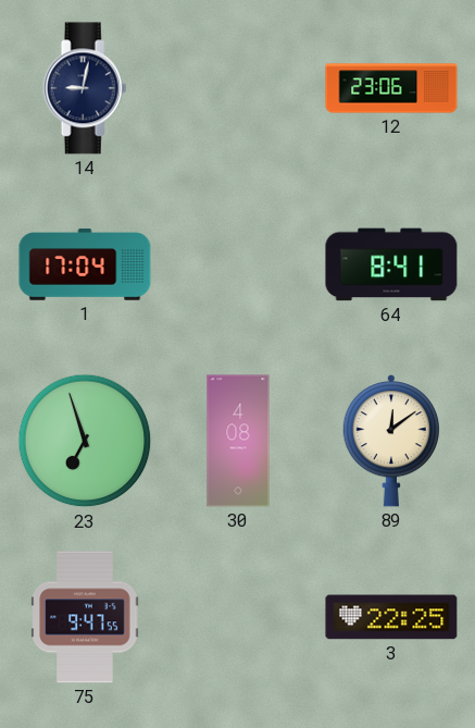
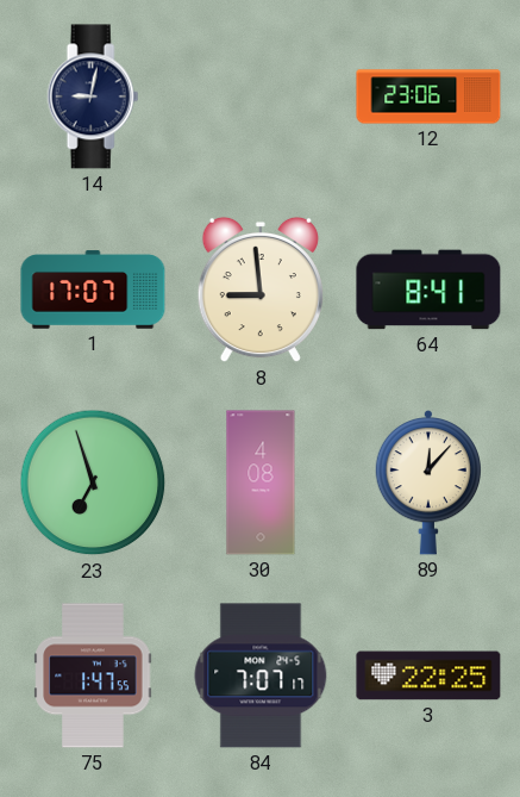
1: 17:04 -> 17:07
8: none -> 8:59
89: 12:09 -> 12:07
75: 9:47 -> 1:47
84: none -> 7:07
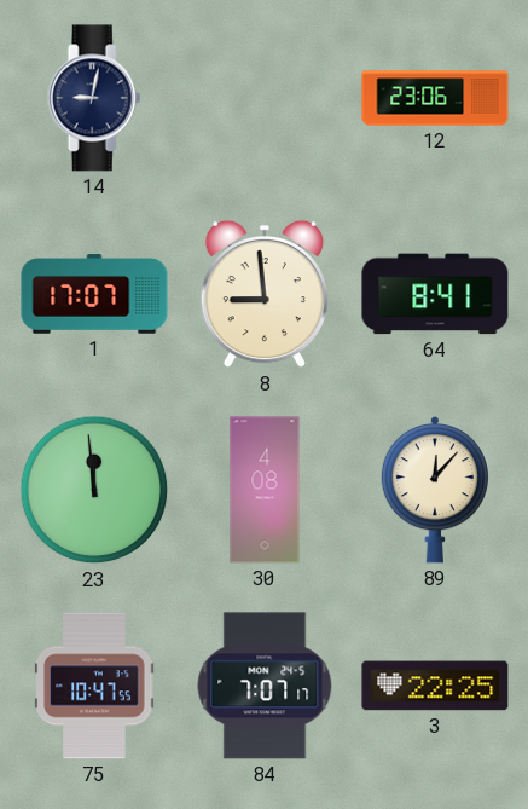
23: 6:57 -> 11:59
75: 1:47 -> 10:47
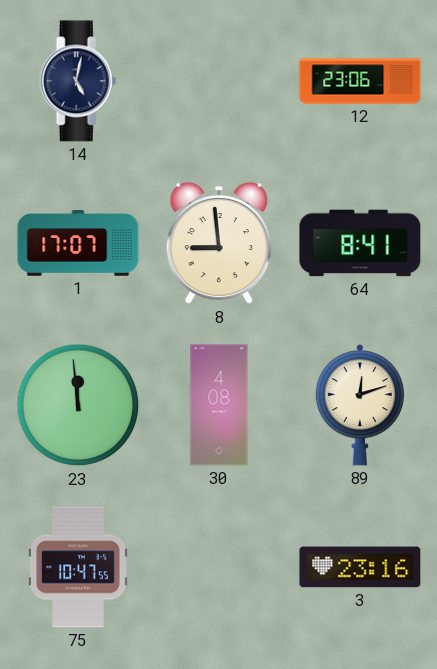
14: 9:02 -> 5:02
89: 12:07 -> 12:12
84: 7:07 -> none
3: 22:25 -> 23:16
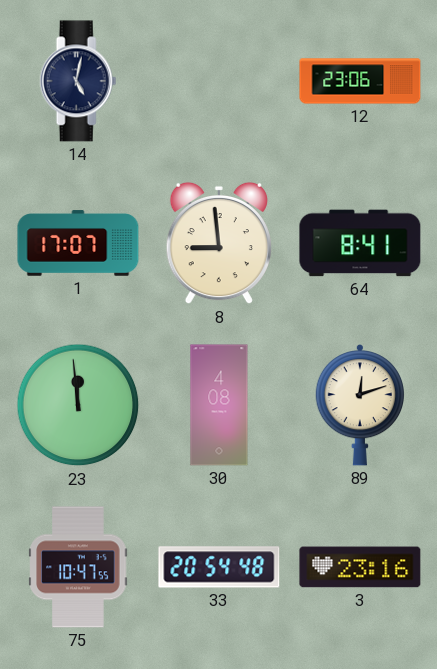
33: none -> 20:54
